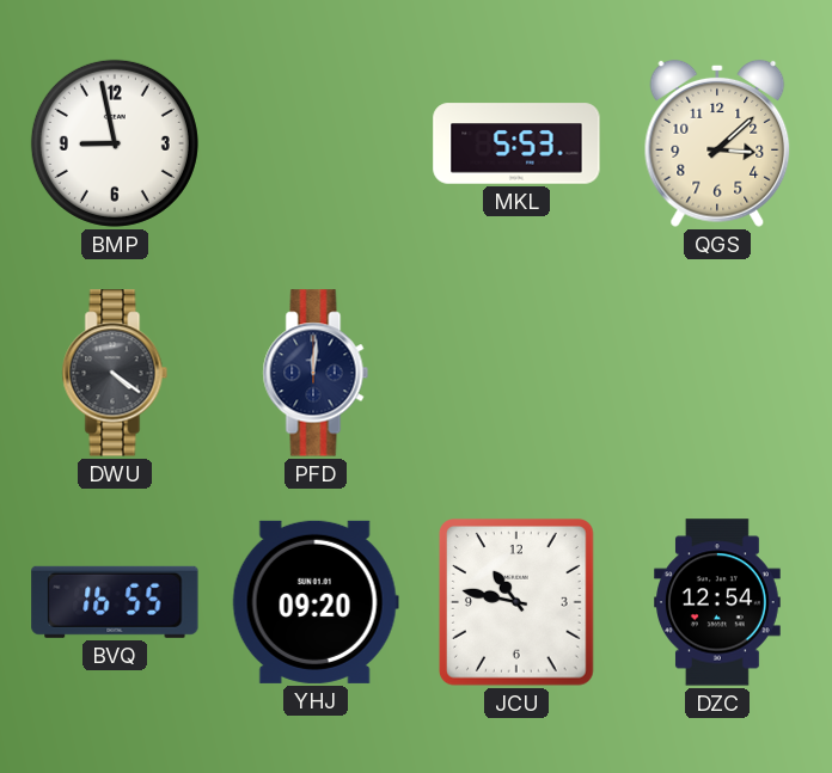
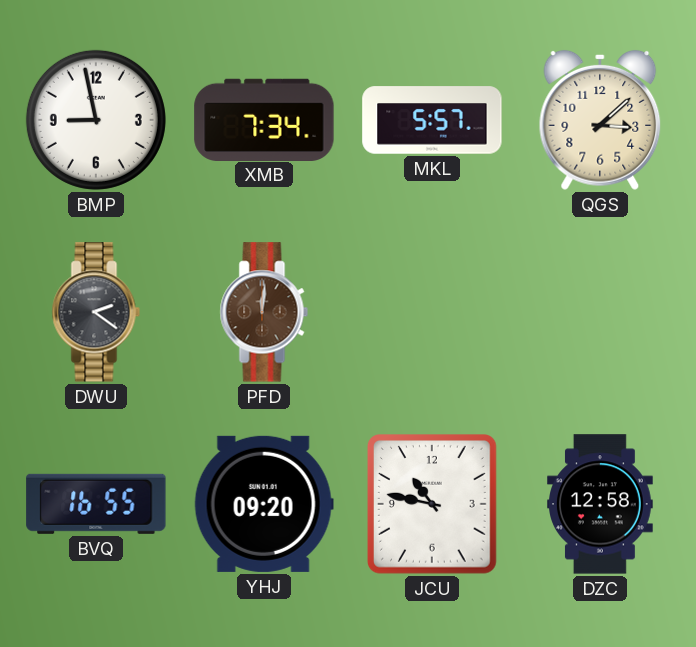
XMB: none -> 7:34
MKL: 5:53 -> 5:57
DWU: 4:21 -> 2:21
PFD dial: navy -> brown
DZC: 12:54 -> 12:58
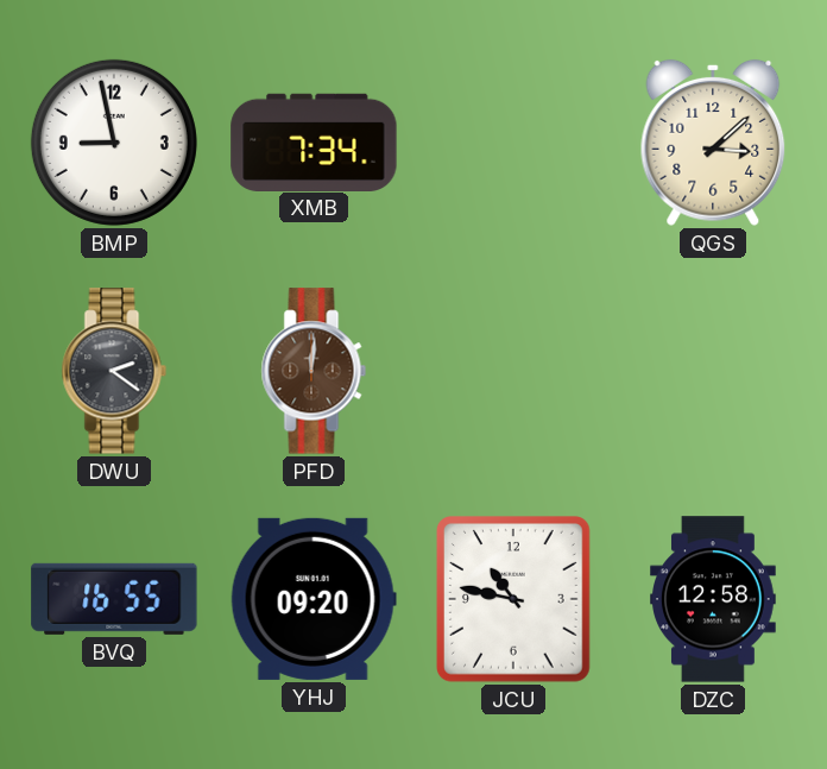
MKL: 5:57 -> none
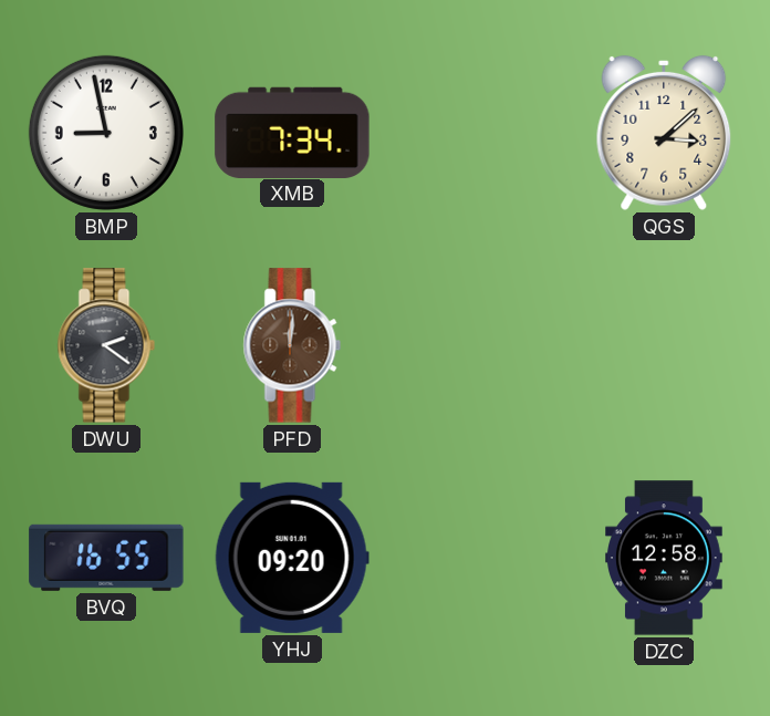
JCU: 10:47 -> none
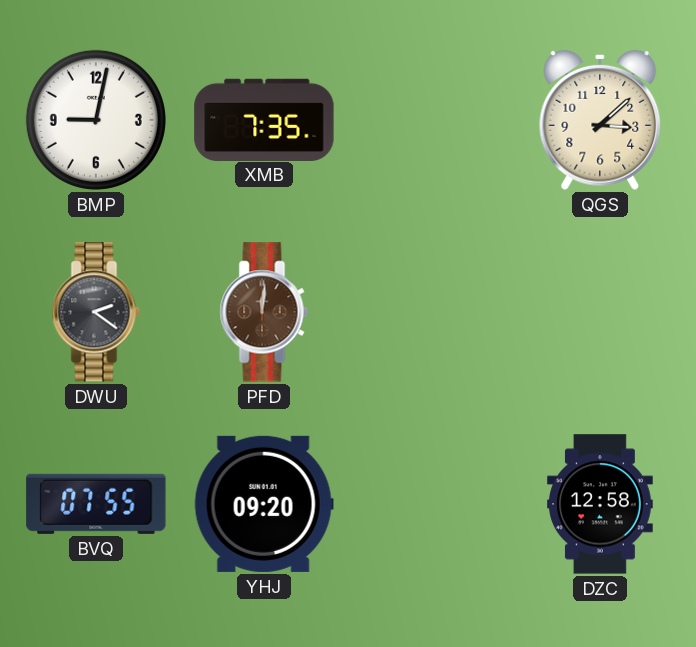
BMP: 8:58 -> 9:02
XMB: 7:34 -> 7:35
BVQ: 16:55 -> 07:55
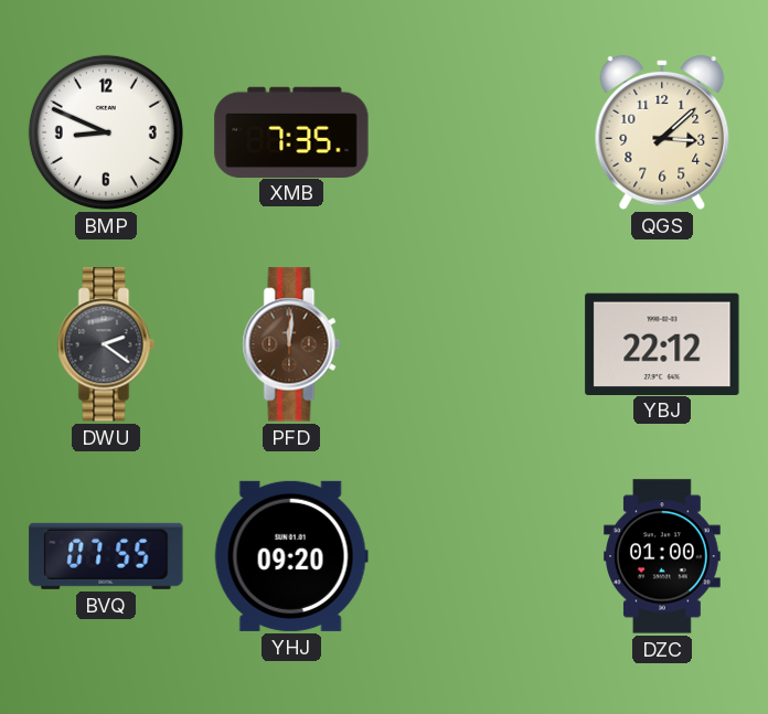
BMP: 9:02 -> 8:49
YBJ: none -> 22:12
DZC: 12:58 -> 01:00
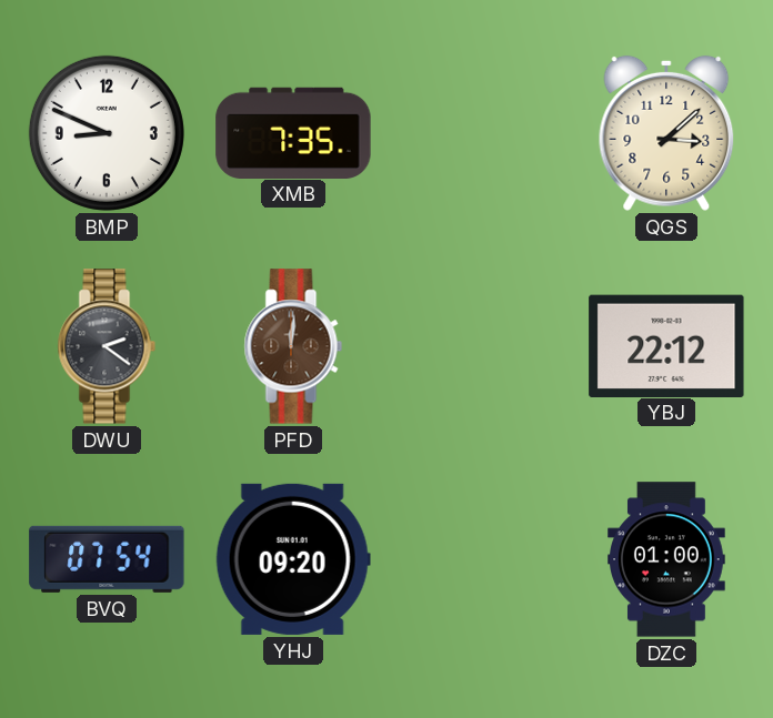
BVQ: 07:55 -> 07:54
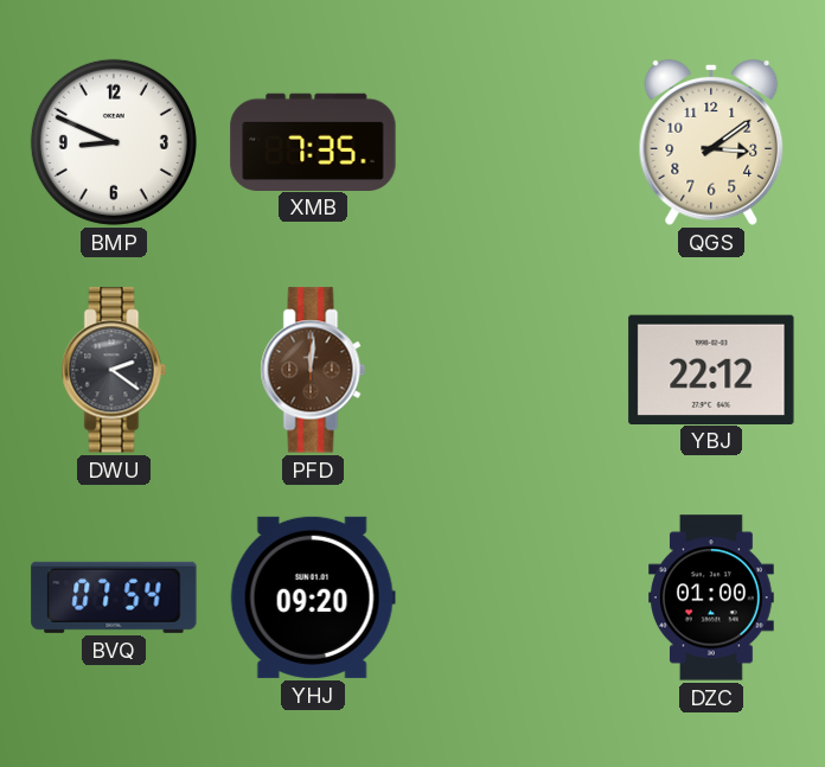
QGS: 3:08 -> 3:09
